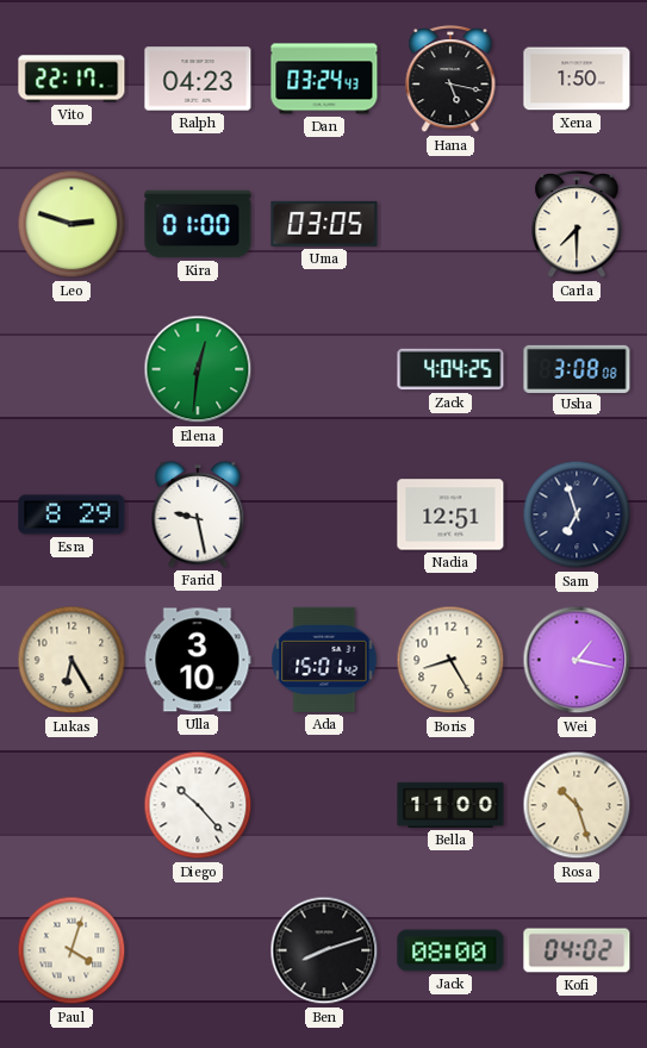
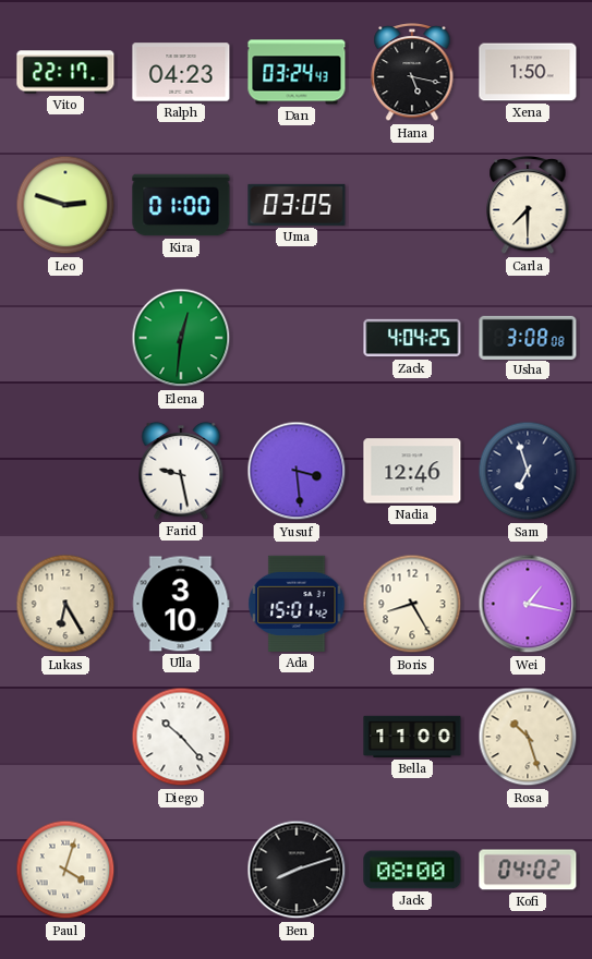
Esra: 8:29 -> none
Yusuf: none -> 3:29
Nadia: 12:51 -> 12:46
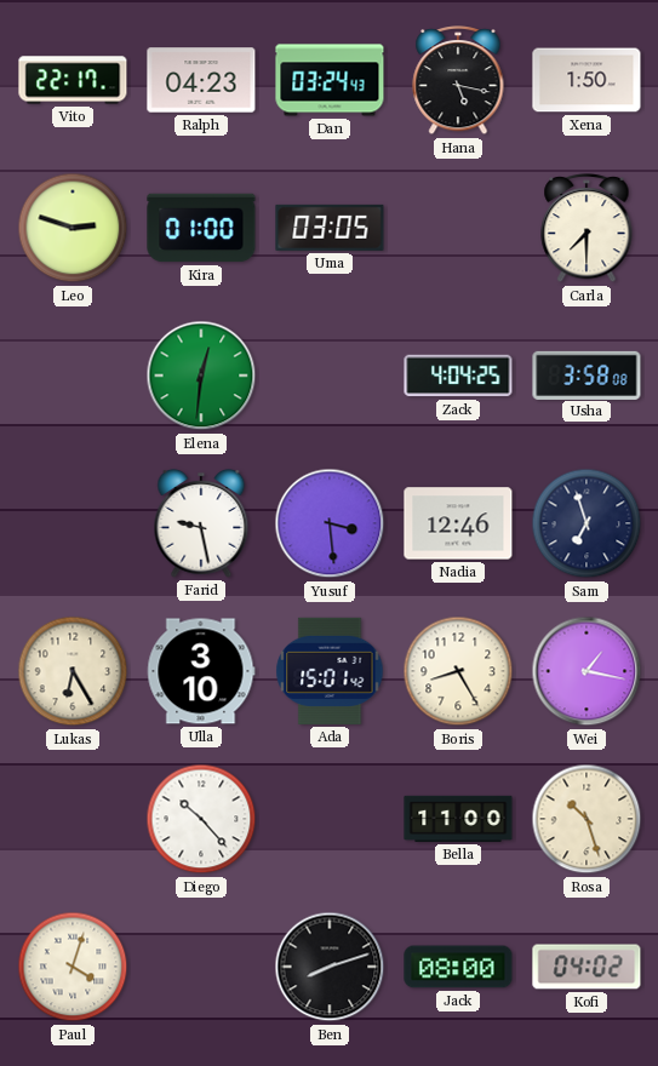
Usha: 3:08 -> 3:58
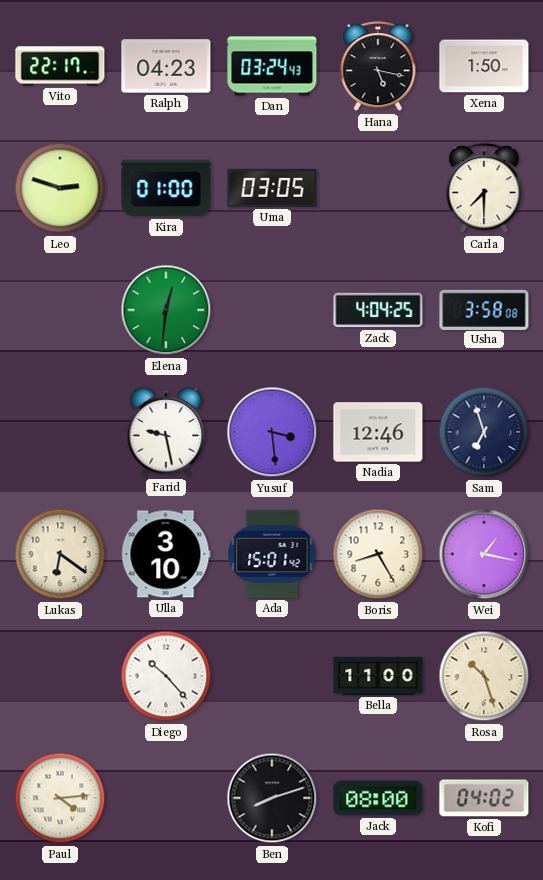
Lukas: 6:25 -> 6:21
Paul: 4:03 -> 4:14
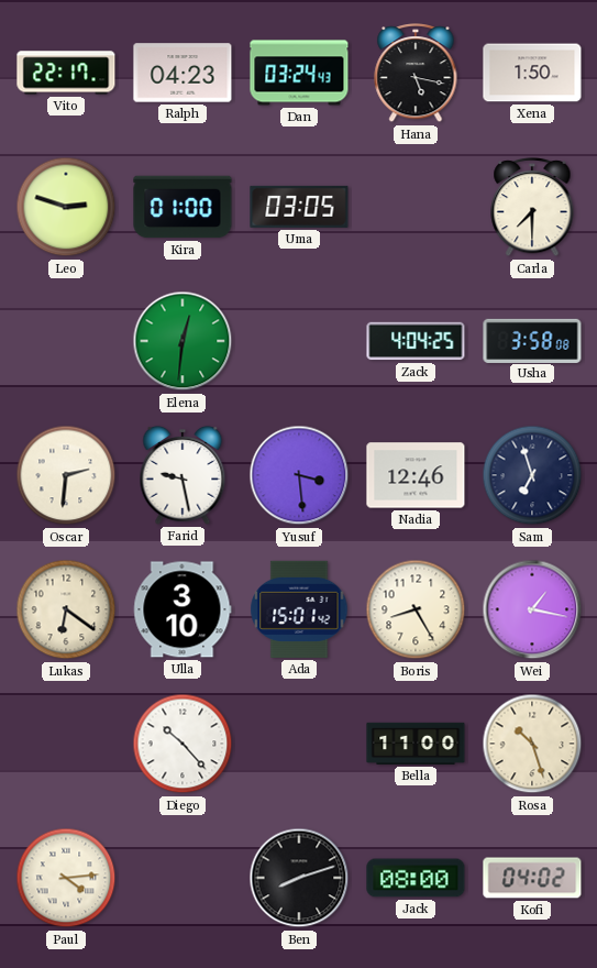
Oscar: none -> 2:31
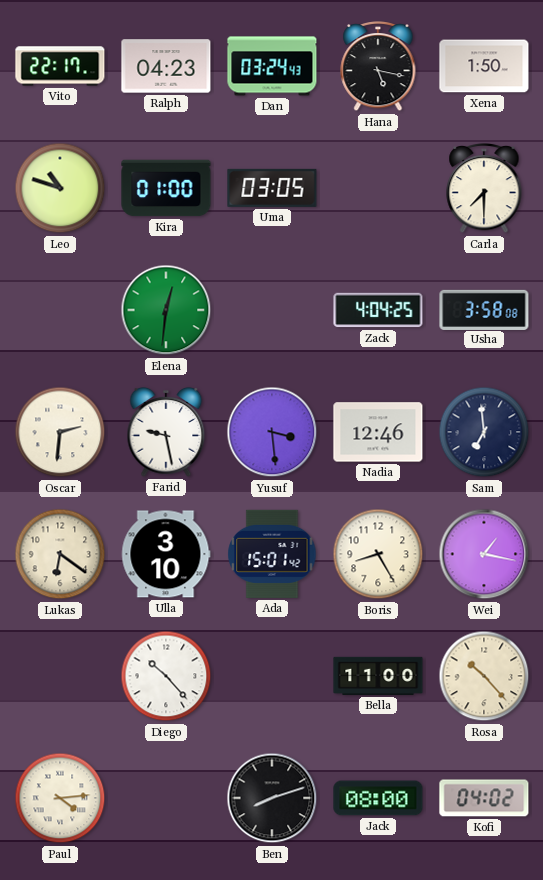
Leo: 2:48 -> 10:48
Sam: 6:57 -> 6:59
Rosa: 10:27 -> 10:23
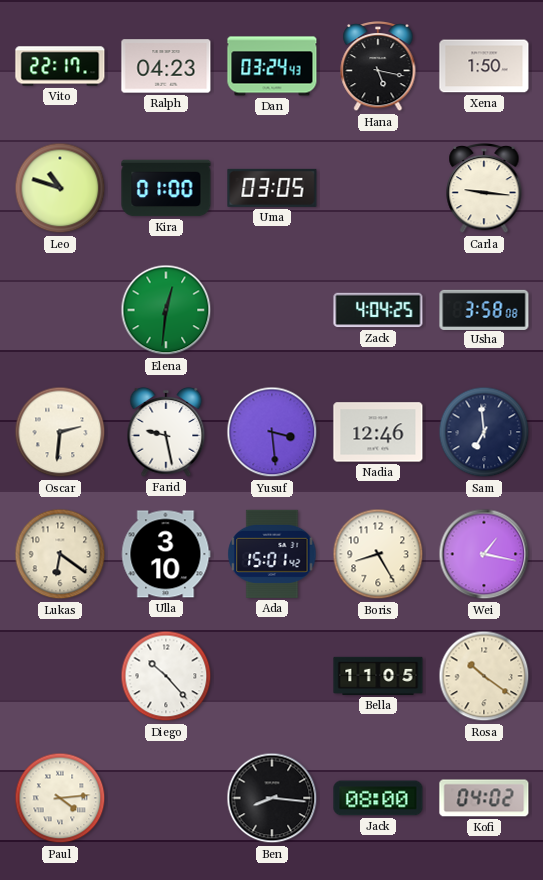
Carla: 7:30 -> 9:16
Bella: 11:00 -> 11:05
Rosa: 10:23 -> 10:21
Ben: 8:12 -> 8:16
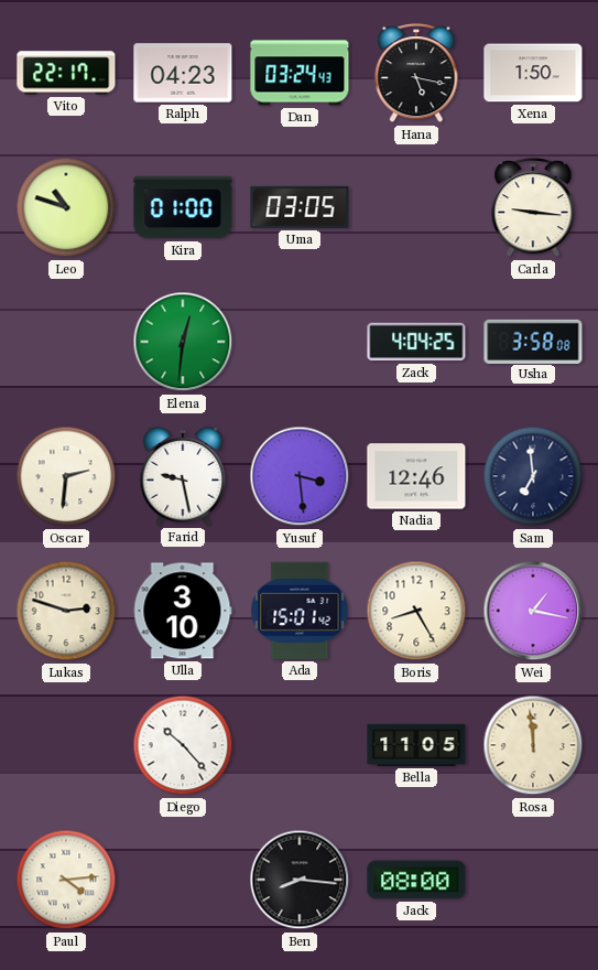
Lukas: 6:21 -> 2:48
Rosa: 10:21 -> 11:59
Kofi: 04:02 -> none
